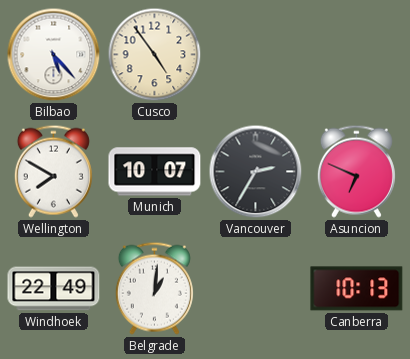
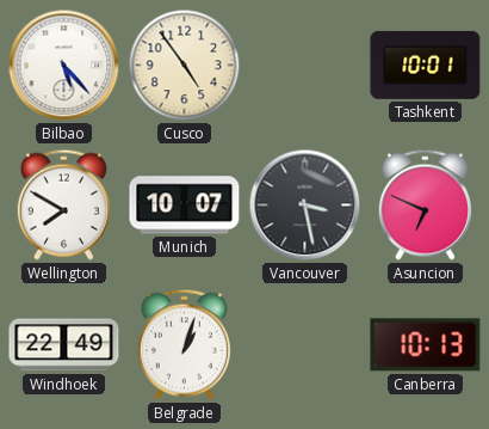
Tashkent: none -> 10:01
Vancouver: 2:35 -> 3:28
Belgrade: 1:01 -> 1:03
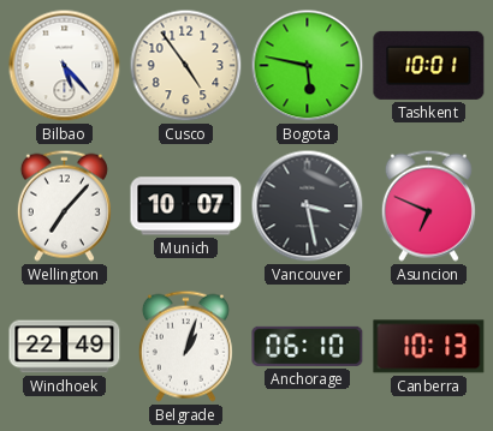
Bogota: none -> 5:47
Wellington: 7:50 -> 7:07
Anchorage: none -> 06:10
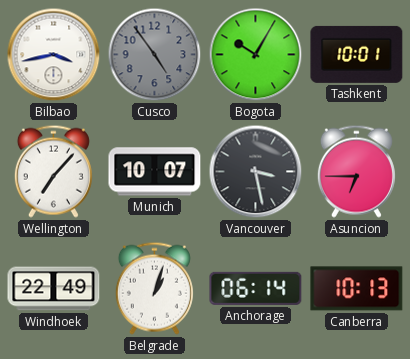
Bilbao: 5:23 -> 3:43
Cusco dial: cream -> grey
Bogota: 5:47 -> 10:05
Asuncion: 6:49 -> 6:45
Anchorage: 06:10 -> 06:14
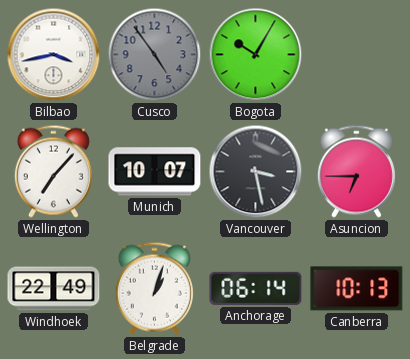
Tashkent: 10:01 -> none
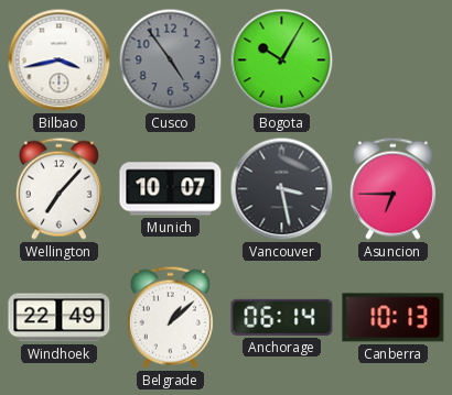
Belgrade: 1:03 -> 1:08
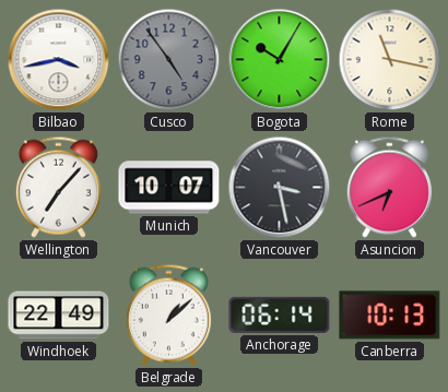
Rome: none -> 11:17
Asuncion: 6:45 -> 6:41
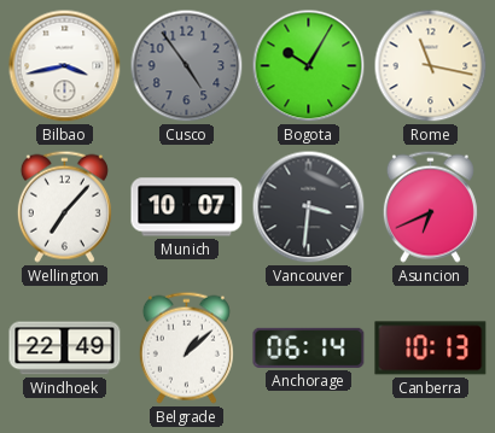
Vancouver: 3:28 -> 3:31
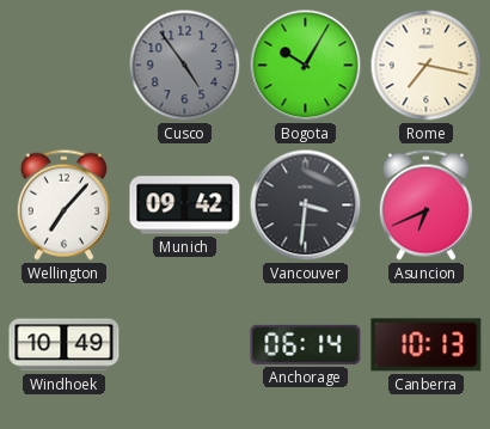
Bilbao: 3:43 -> none
Rome: 11:17 -> 7:17
Munich: 10:07 -> 09:42
Windhoek: 22:49 -> 10:49
Belgrade: 1:08 -> none
